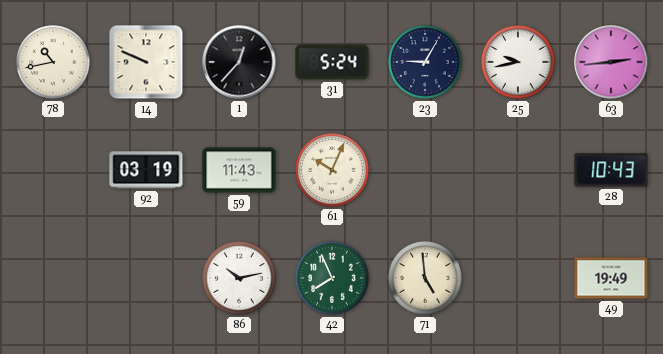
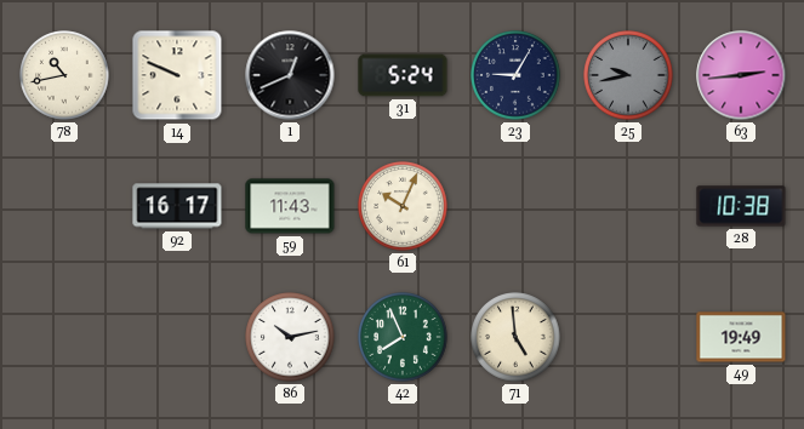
1: 12:37 -> 12:41
25 dial: white -> grey
92: 03:19 -> 16:17
28: 10:43 -> 10:38
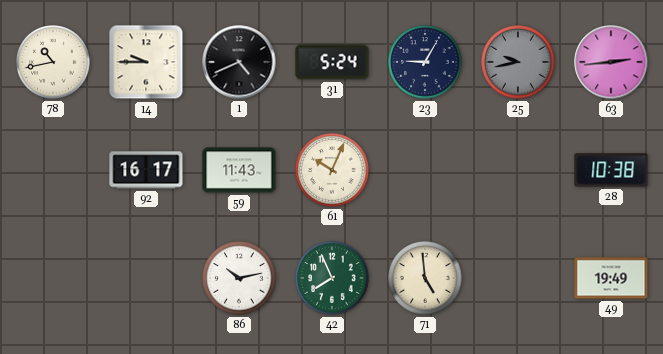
14: 9:49 -> 9:45
1: 12:41 -> 4:41
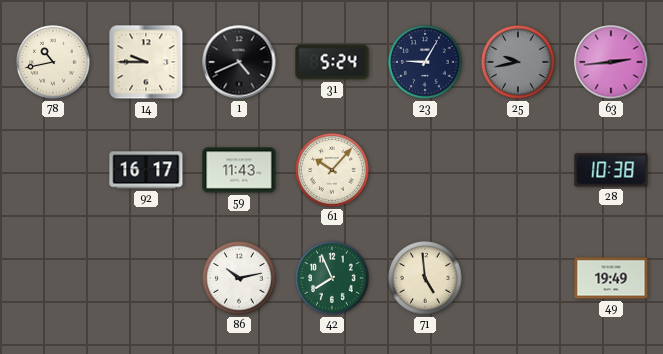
61: 10:04 -> 10:07
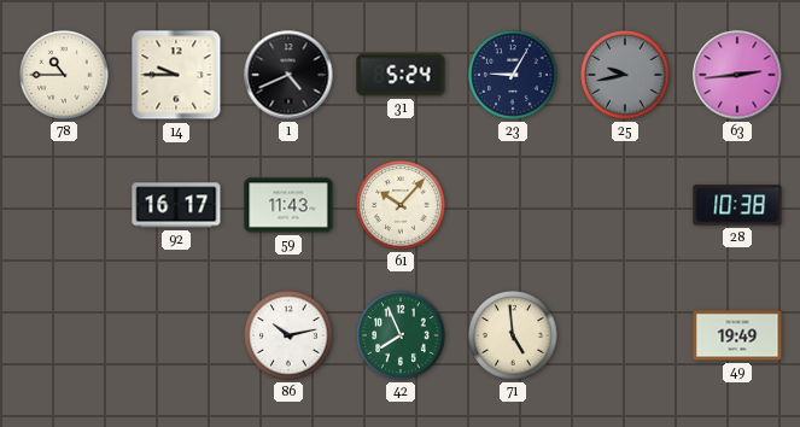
78: 10:43 -> 10:45
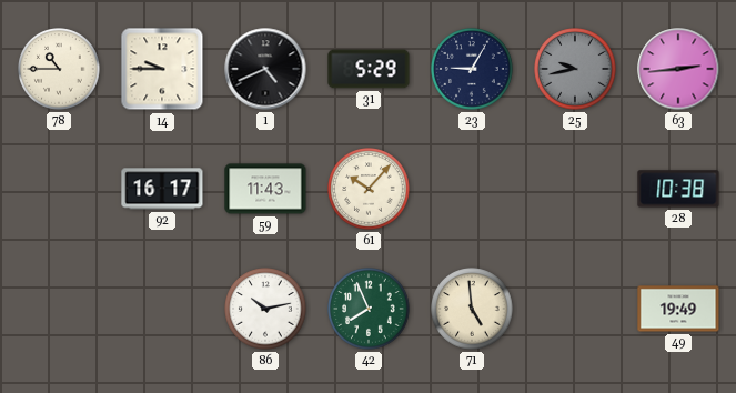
31: 5:24 -> 5:29
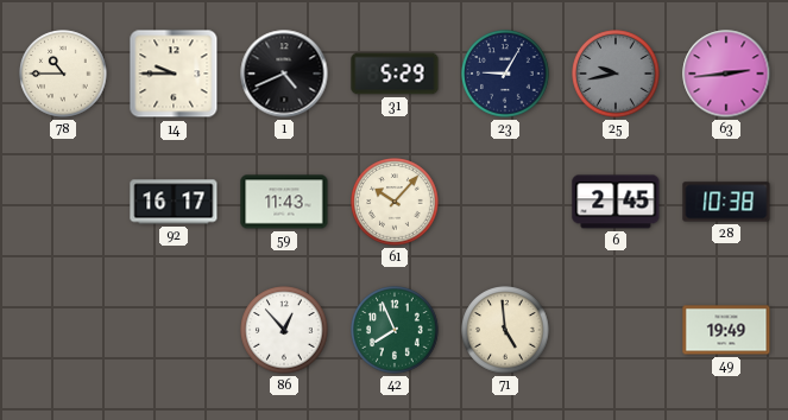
6: none -> 2:45
86: 10:13 -> 12:53
